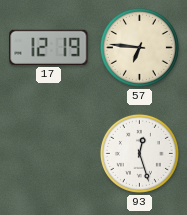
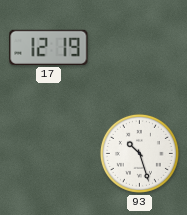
57: 6:46 -> none
93: 12:27 -> 10:27
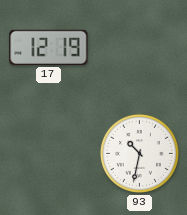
93: 10:27 -> 10:32
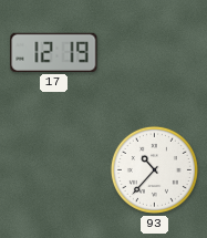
93: 10:32 -> 10:37
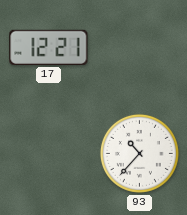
17: 12:19 -> 12:21
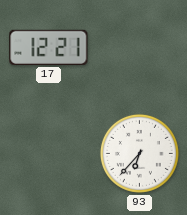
93: 10:37 -> 6:37
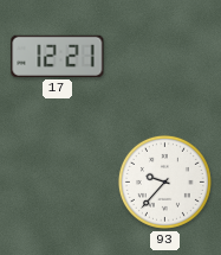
93: 6:37 -> 9:37
